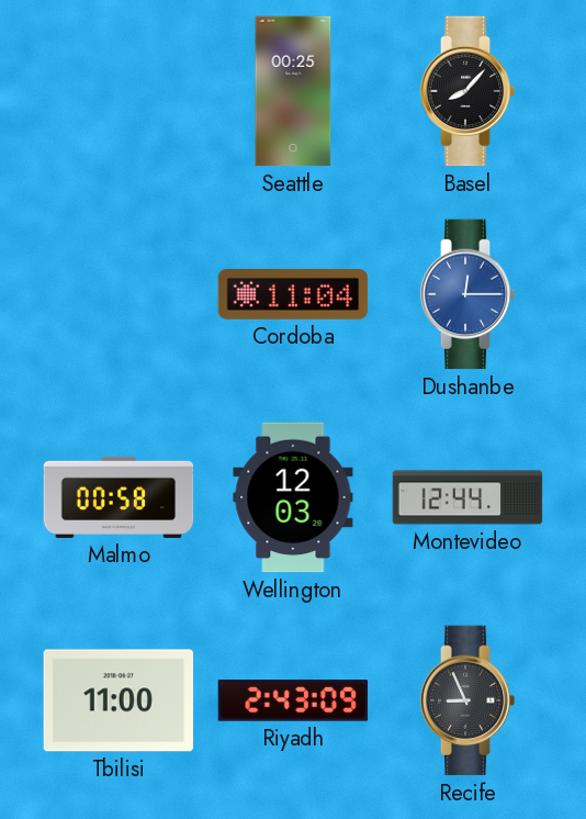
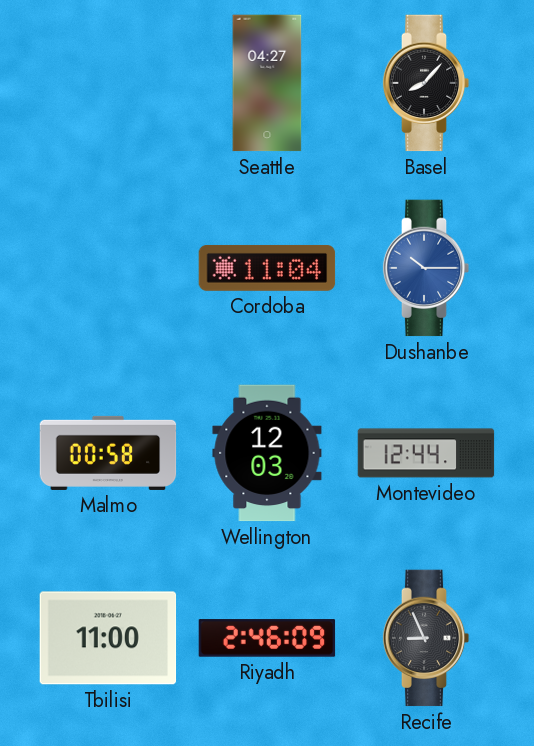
Seattle: 00:25 -> 04:27
Dushanbe: 12:15 -> 10:15
Riyadh: 2:43 -> 2:46
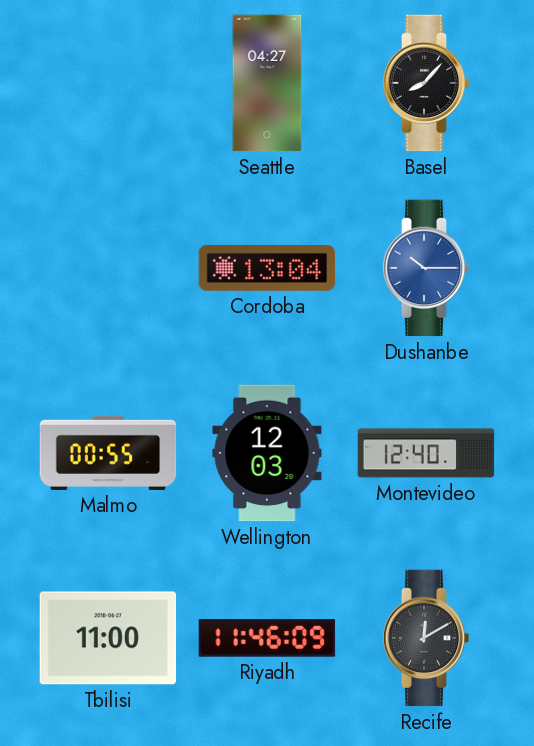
Cordoba: 11:04 -> 13:04
Malmo: 00:58 -> 00:55
Montevideo: 12:44 -> 12:40
Riyadh: 2:46 -> 11:46
Recife: 8:56 -> 12:10
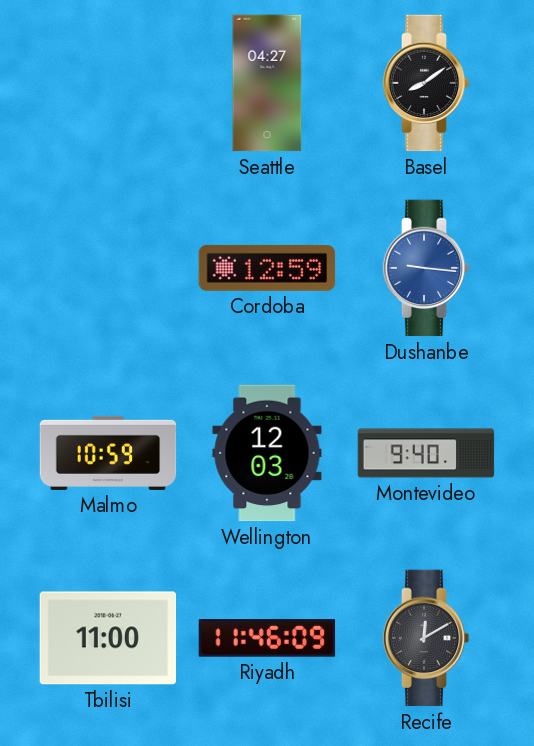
Basel: 8:07 -> 8:09
Cordoba: 13:04 -> 12:59
Dushanbe: 10:15 -> 9:16
Malmo: 00:55 -> 10:59
Montevideo: 12:40 -> 9:40
